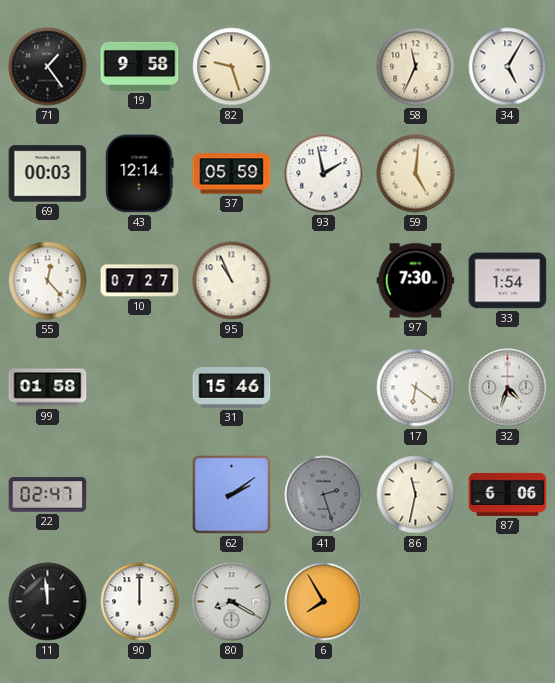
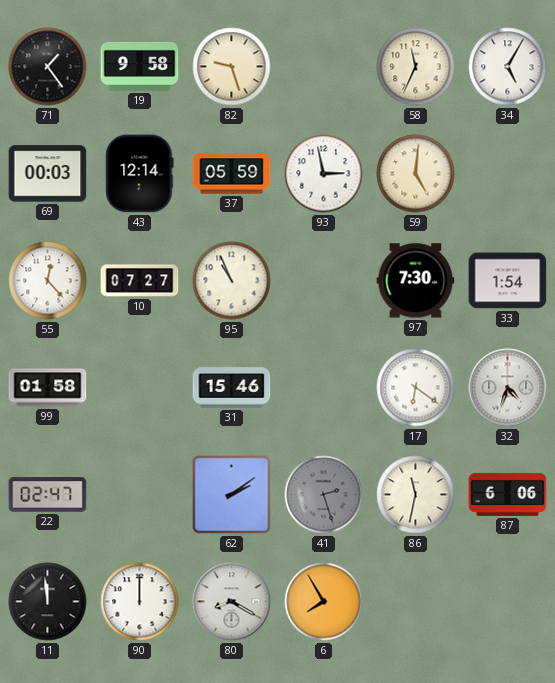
93: 1:58 -> 2:58
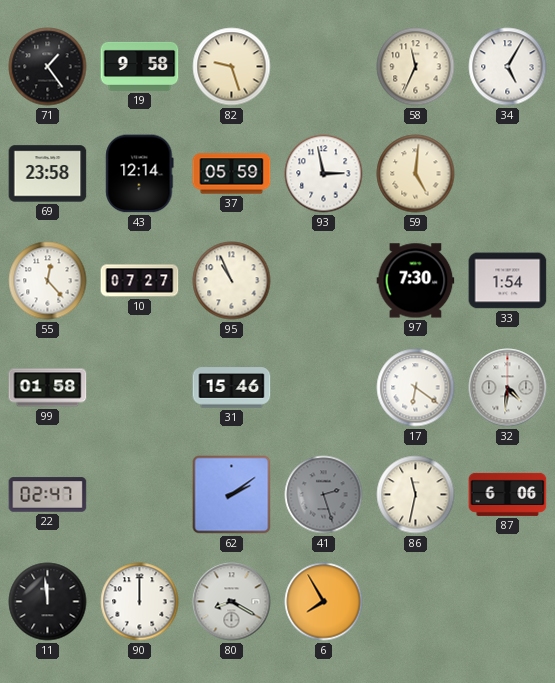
69: 00:03 -> 23:58
32: 4:33 -> 4:31
